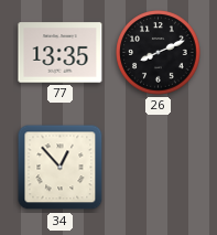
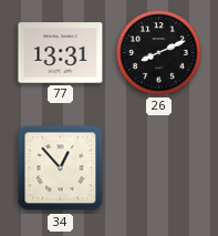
77: 13:35 -> 13:31
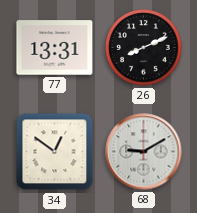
34: 12:53 -> 12:51
68: none -> 9:10
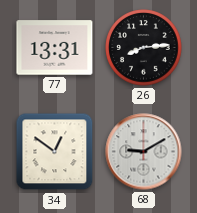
26: 8:11 -> 8:14
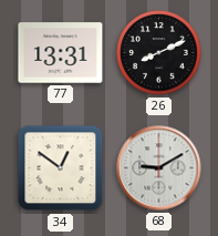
26: 8:14 -> 8:11
